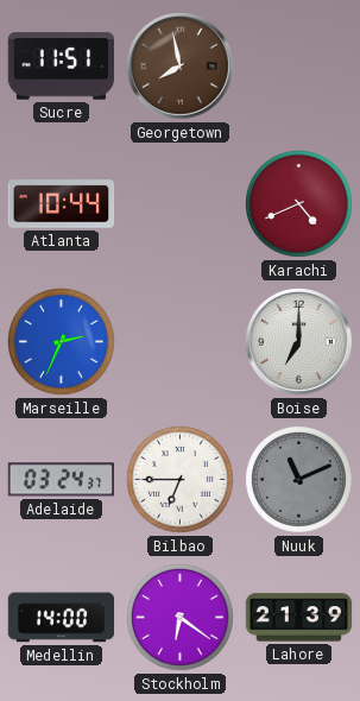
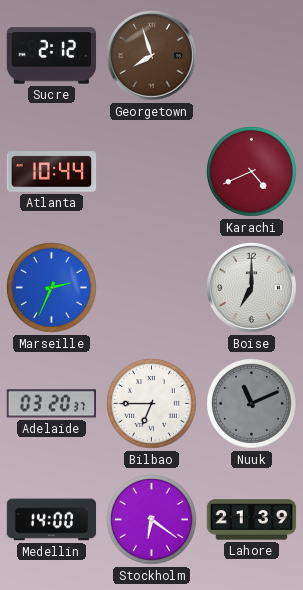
Sucre: 11:51 -> 2:12
Georgetown: 7:58 -> 7:57
Adelaide: 03:24 -> 03:20
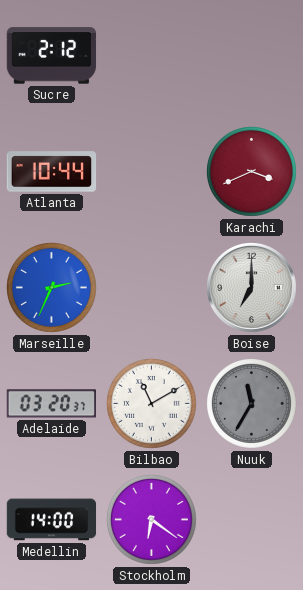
Georgetown: 7:57 -> none
Karachi: 4:41 -> 3:41
Bilbao: 6:45 -> 11:10
Nuuk: 11:11 -> 11:35
Lahore: 21:39 -> none
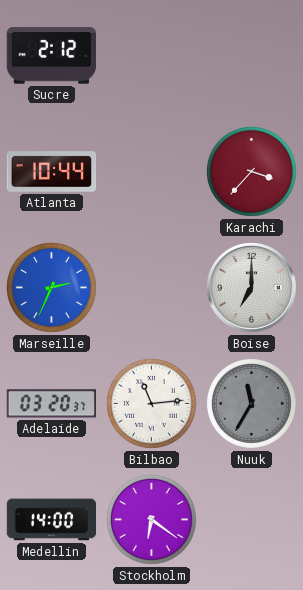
Karachi: 3:41 -> 3:37
Bilbao: 11:10 -> 11:14
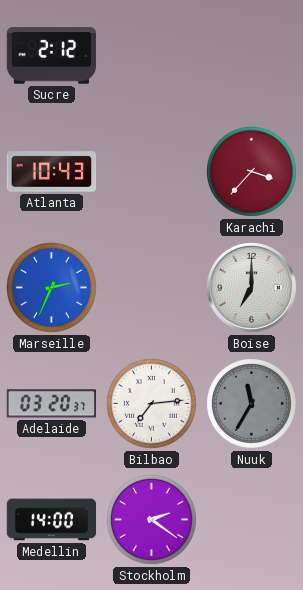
Atlanta: 10:44 -> 10:43
Bilbao: 11:14 -> 7:14
Stockholm: 6:21 -> 2:21
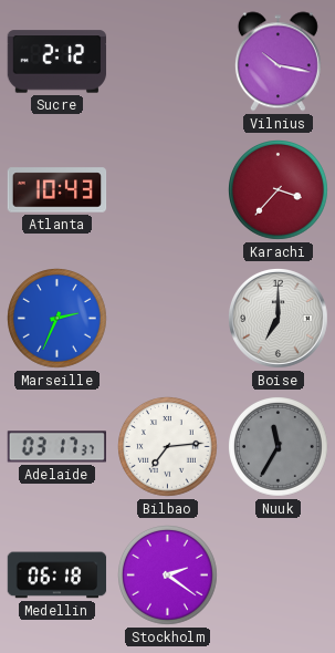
Vilnius: none -> 10:17
Adelaide: 03:20 -> 03:17
Medellin: 14:00 -> 06:18
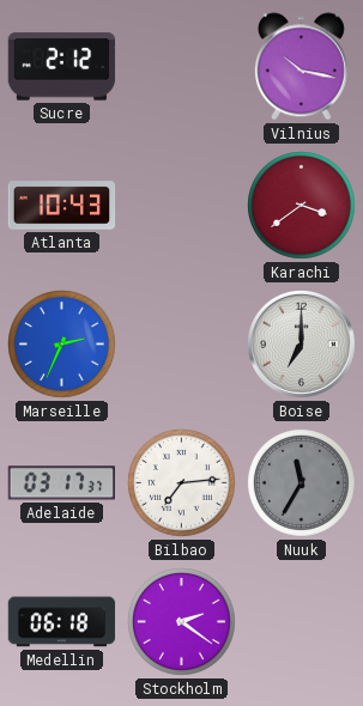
Karachi: 3:37 -> 3:39
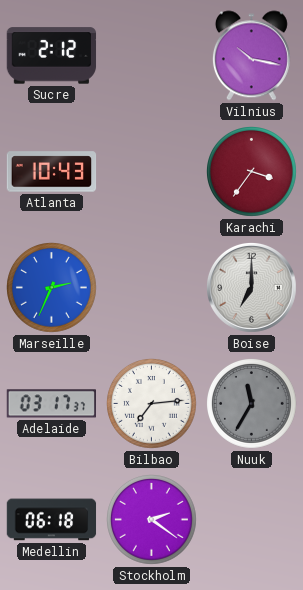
Karachi: 3:39 -> 3:36
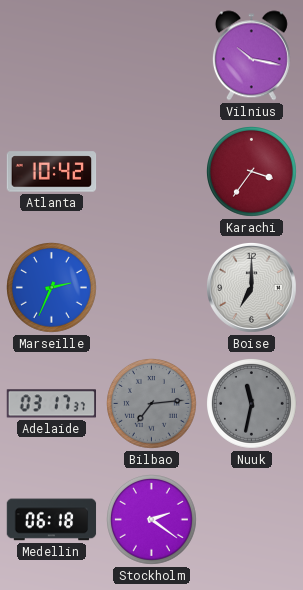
Sucre: 2:12 -> none
Atlanta: 10:43 -> 10:42
Bilbao dial: white -> grey
Nuuk: 11:35 -> 11:32
